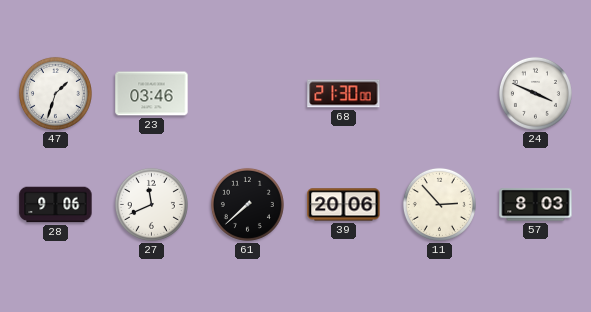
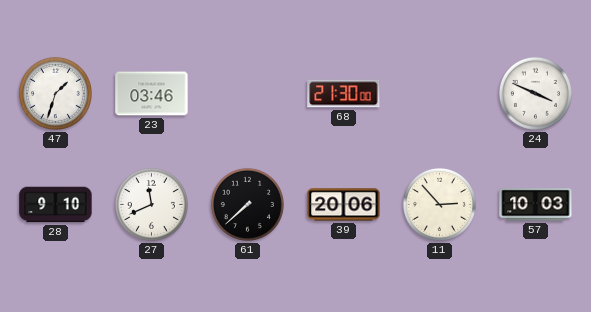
28: 9:06 -> 9:10
57: 8:03 -> 10:03
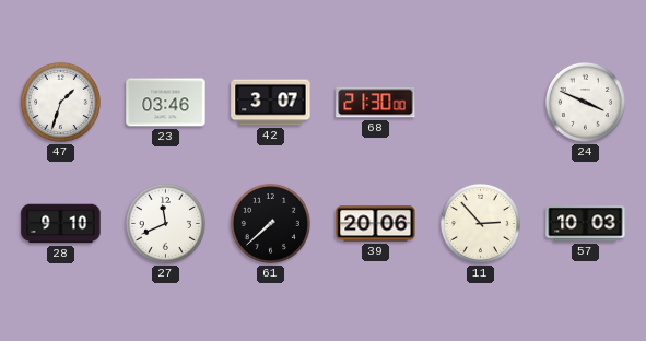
42: none -> 3:07
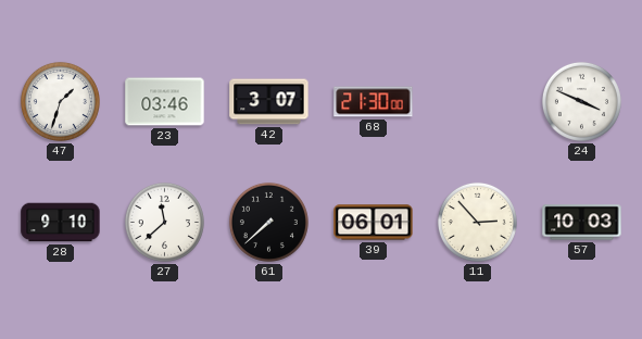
27: 11:41 -> 11:38
39: 20:06 -> 06:01
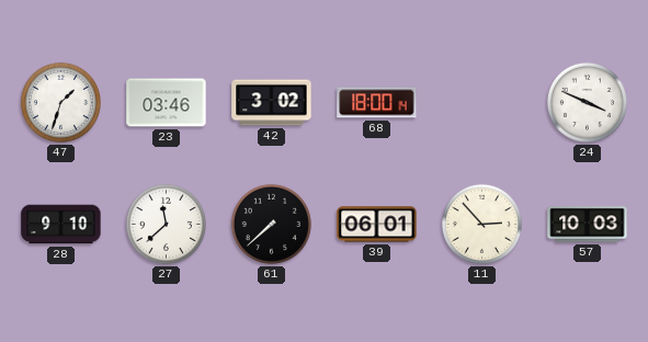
42: 3:07 -> 3:02
68: 21:30 -> 18:00
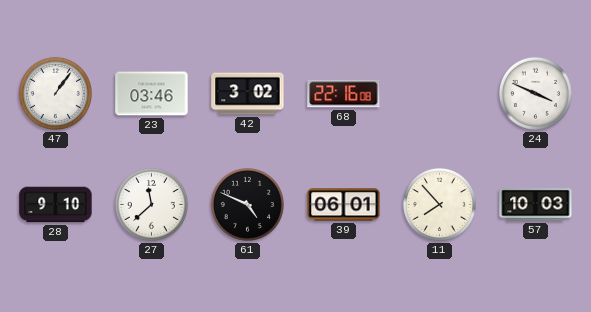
47: 1:33 -> 1:06
68: 18:00 -> 22:16
61: 7:38 -> 4:49
11: 2:53 -> 7:53
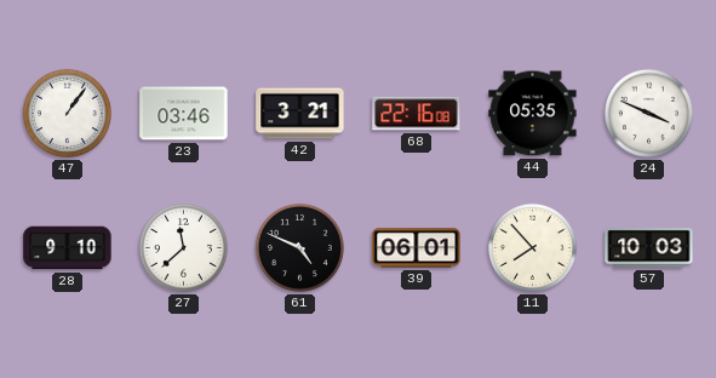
42: 3:02 -> 3:21
44: none -> 05:35
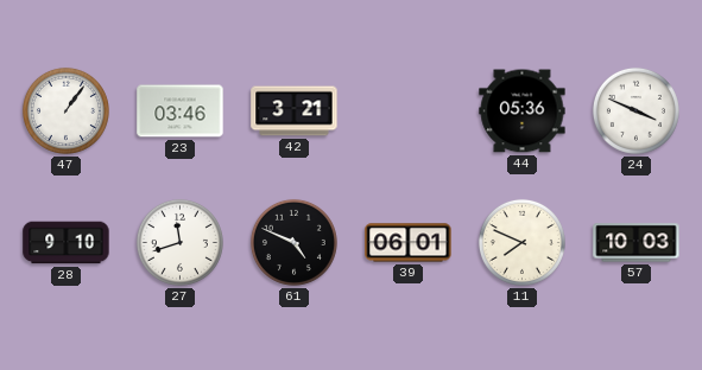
68: 22:16 -> none
44: 05:35 -> 05:36
27: 11:38 -> 11:42
11: 7:53 -> 7:49
